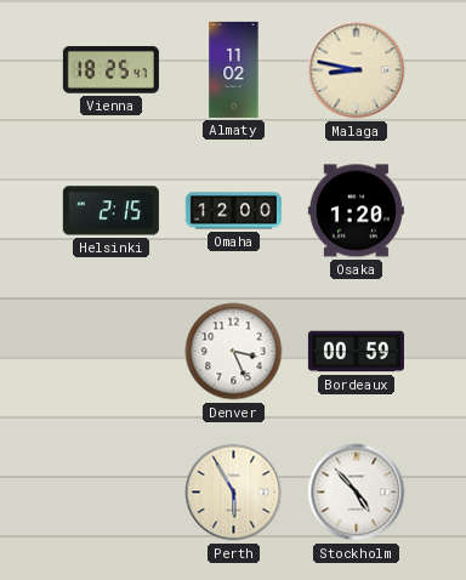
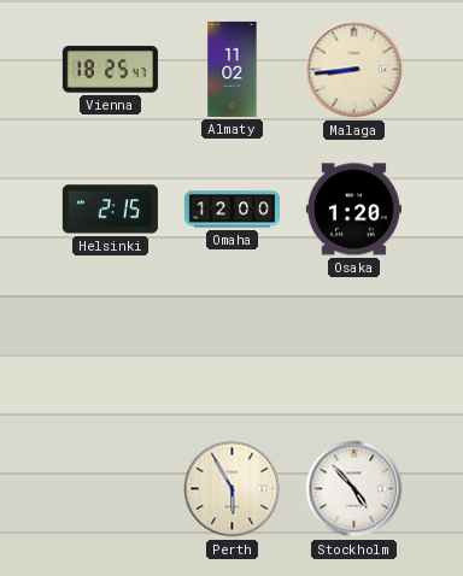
Malaga: 8:47 -> 8:44
Denver: 3:26 -> none
Bordeaux: 00:59 -> none
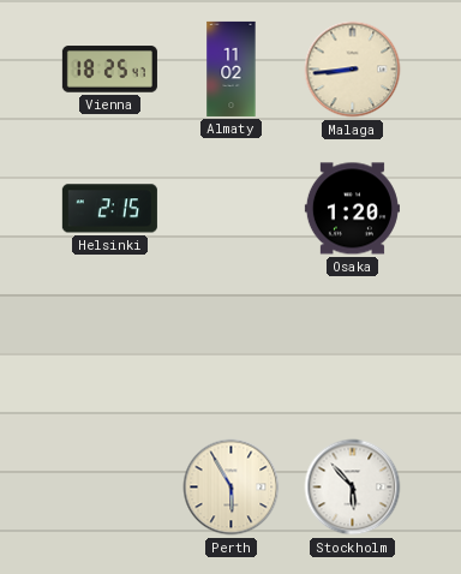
Omaha: 12:00 -> none
Stockholm: 4:53 -> 5:53
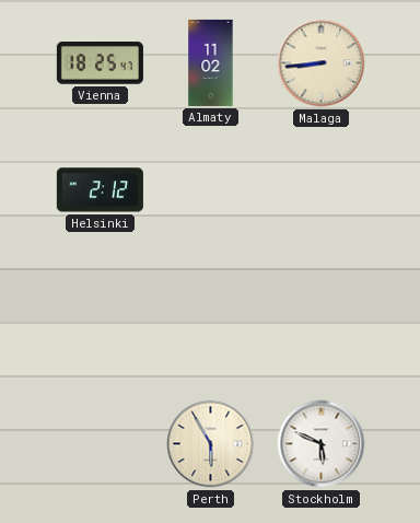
Helsinki: 2:15 -> 2:12
Osaka: 1:20 -> none
Stockholm: 5:53 -> 5:49
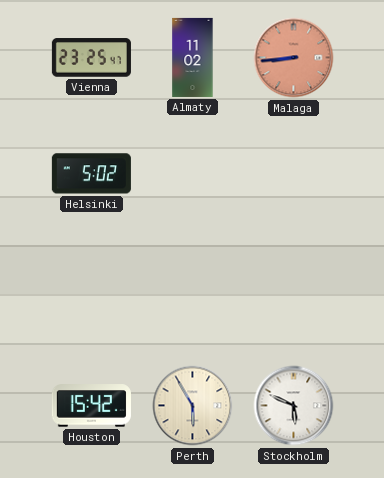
Vienna: 18:25 -> 23:25
Malaga dial: cream -> salmon
Helsinki: 2:12 -> 5:02
Houston: none -> 15:42
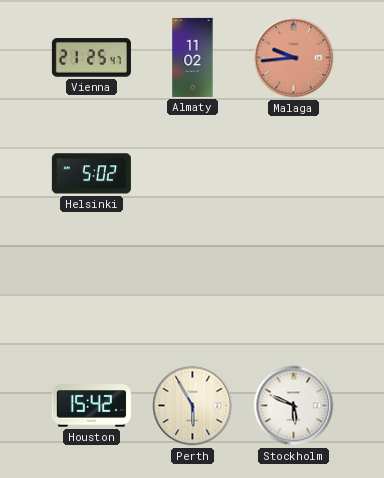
Vienna: 23:25 -> 21:25
Malaga: 8:44 -> 9:44
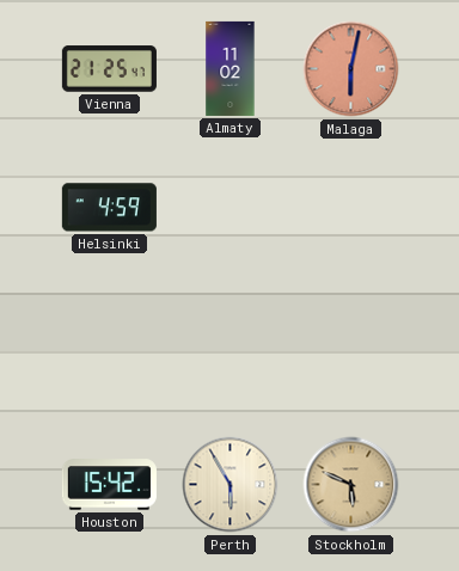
Malaga: 9:44 -> 6:02
Helsinki: 5:02 -> 4:59
Stockholm dial: white -> champagne
